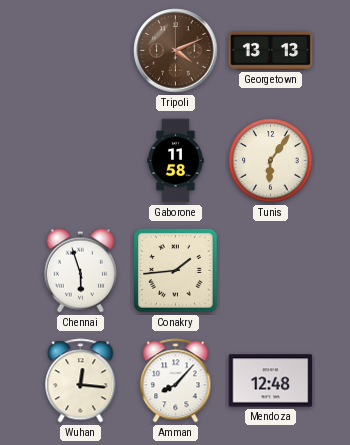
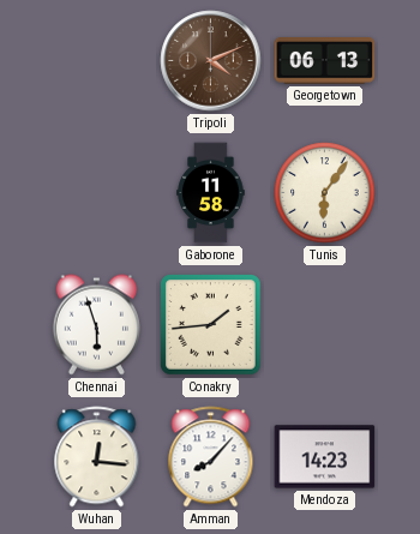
Georgetown: 13:13 -> 06:13
Mendoza: 12:48 -> 14:23
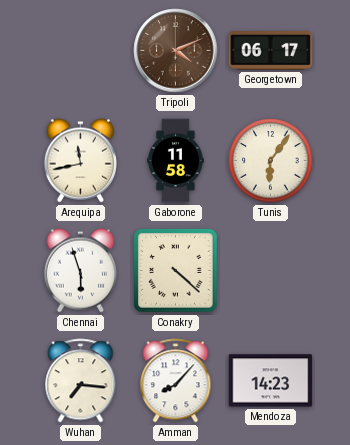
Georgetown: 06:13 -> 06:17
Arequipa: none -> 11:43
Conakry: 1:44 -> 4:22
Wuhan: 12:16 -> 7:16
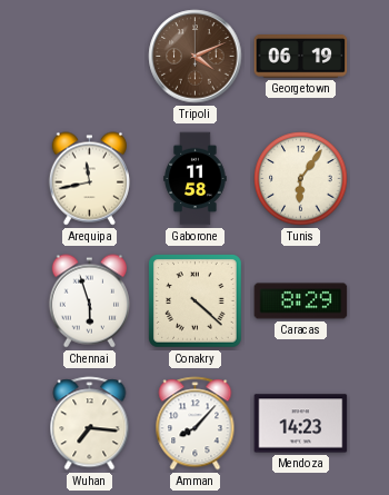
Georgetown: 06:17 -> 06:19
Caracas: none -> 8:29
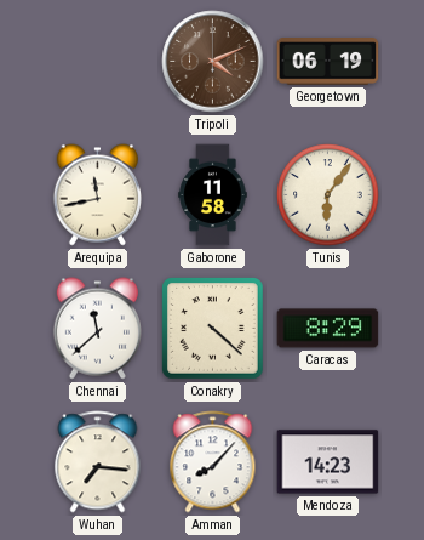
Chennai: 5:57 -> 11:38
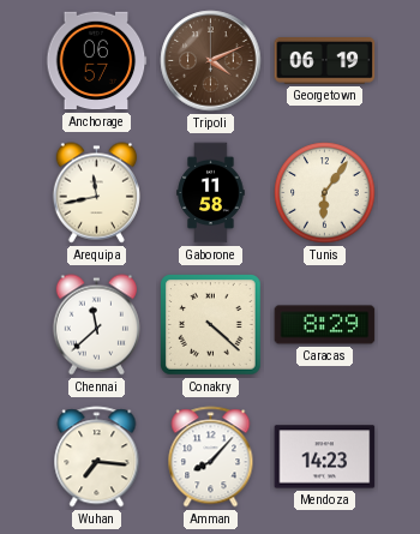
Anchorage: none -> 06:57
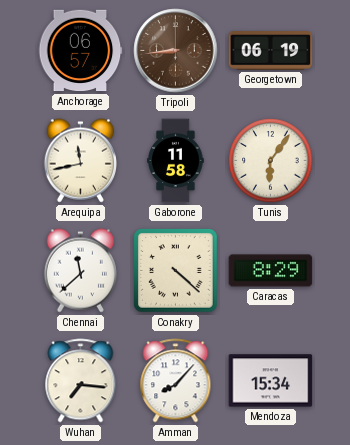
Tripoli: 4:11 -> 8:44
Mendoza: 14:23 -> 15:34
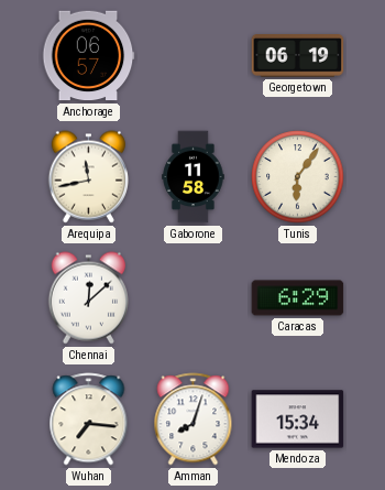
Tripoli: 8:44 -> none
Chennai: 11:38 -> 12:08
Conakry: 4:22 -> none
Caracas: 8:29 -> 6:29
Amman: 8:07 -> 8:03
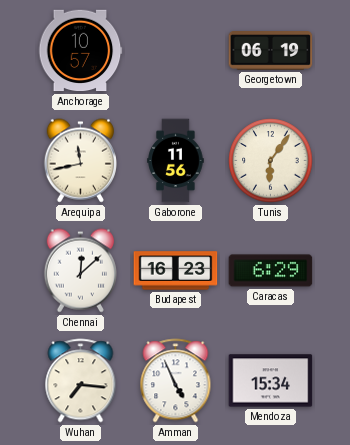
Anchorage: 06:57 -> 10:57
Gaborone: 11:58 -> 11:56
Budapest: none -> 16:23
Amman: 8:03 -> 4:56
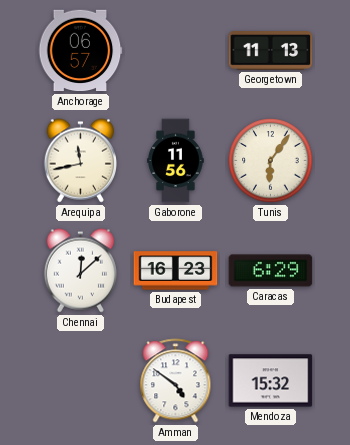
Anchorage: 10:57 -> 06:57
Georgetown: 06:19 -> 11:13
Wuhan: 7:16 -> none
Amman: 4:56 -> 4:51
Mendoza: 15:34 -> 15:32
